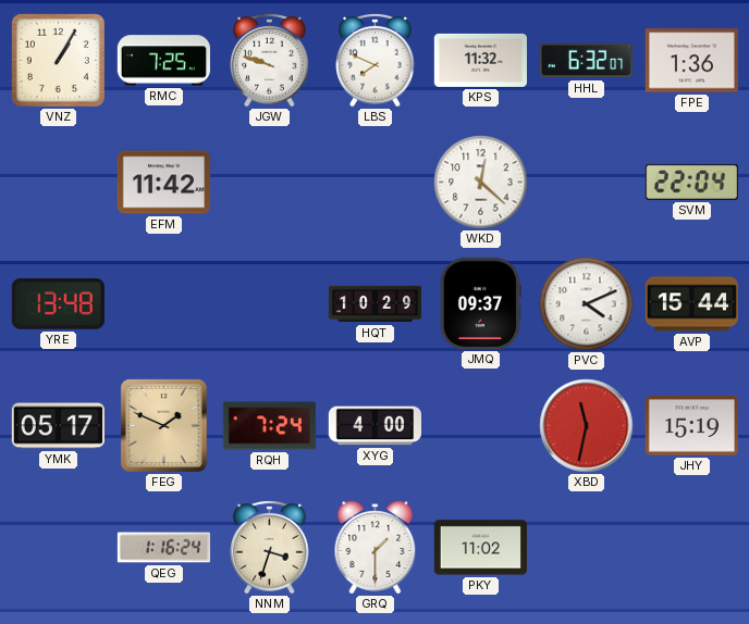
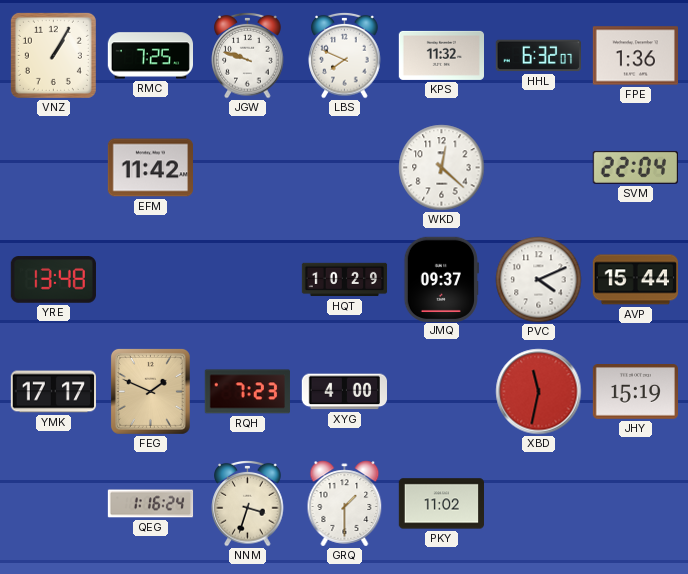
YMK: 05:17 -> 17:17
RQH: 7:24 -> 7:23
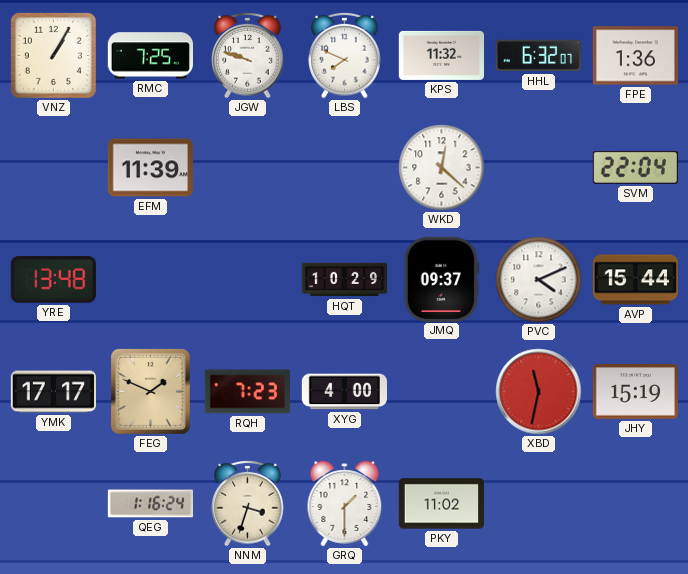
EFM: 11:42 -> 11:39
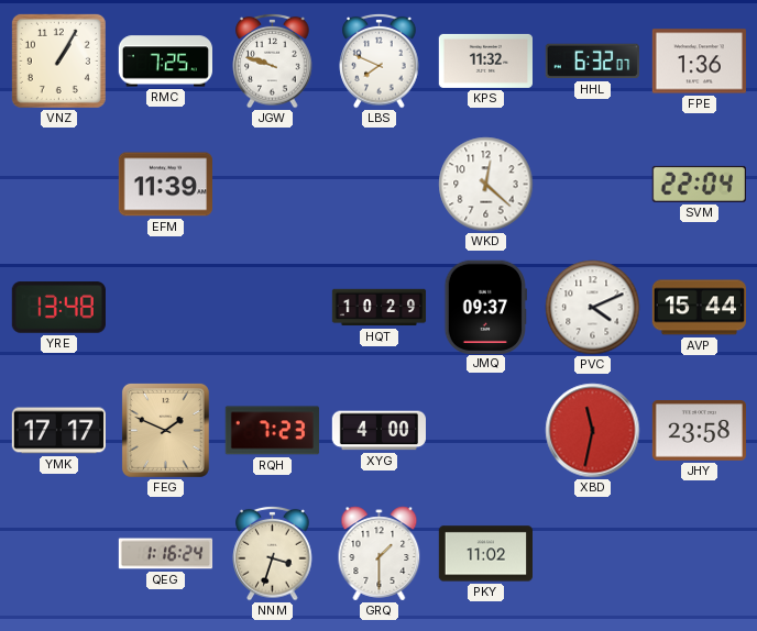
JHY: 15:19 -> 23:58
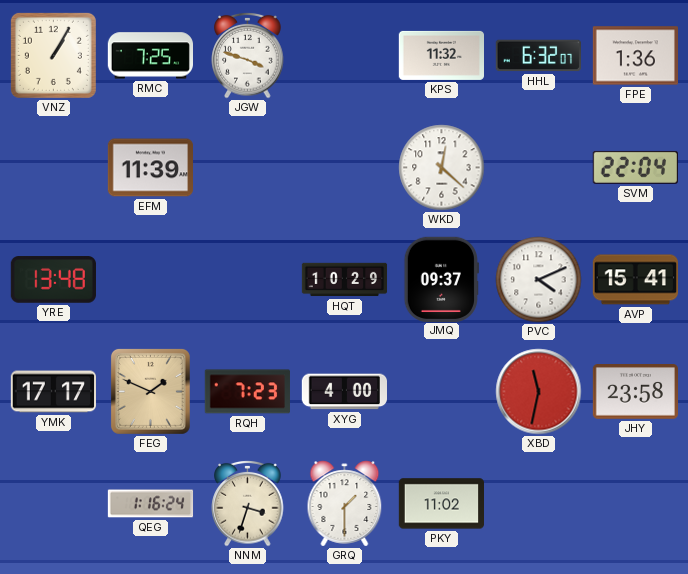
JGW: 9:48 -> 3:48
LBS: 7:49 -> none
AVP: 15:44 -> 15:41
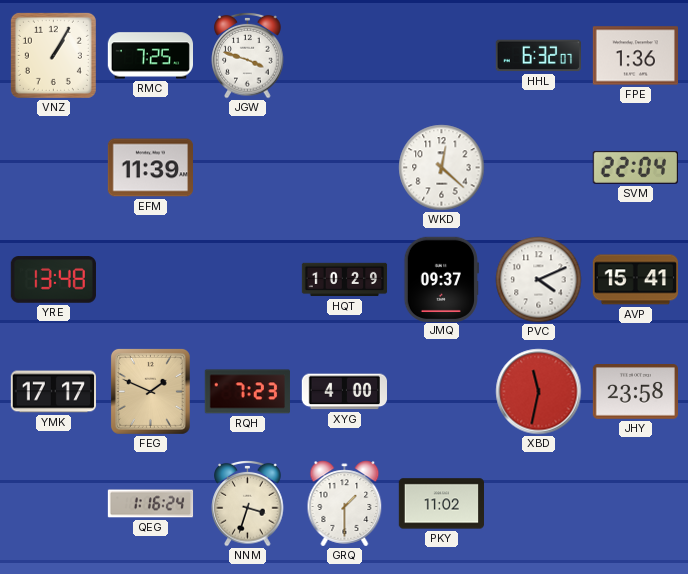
KPS: 11:32 -> none
